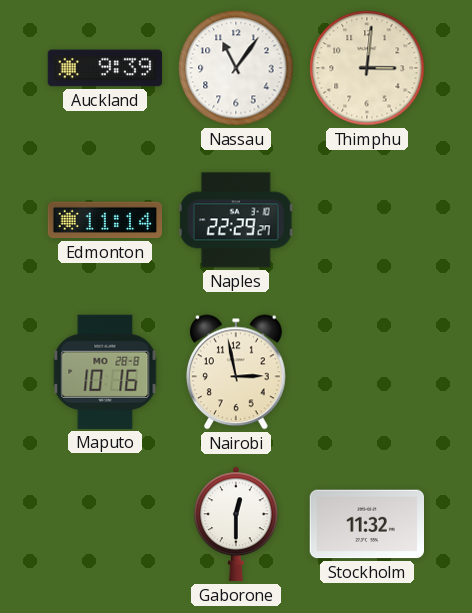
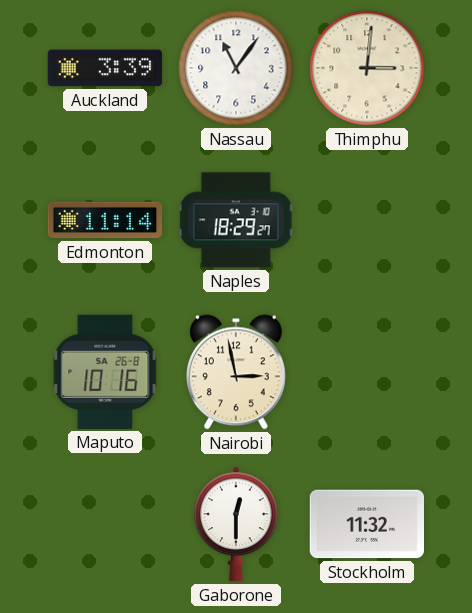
Auckland: 9:39 -> 3:39
Naples: 22:29 -> 18:29
Maputo date: MO 28-8 -> SA 26-8
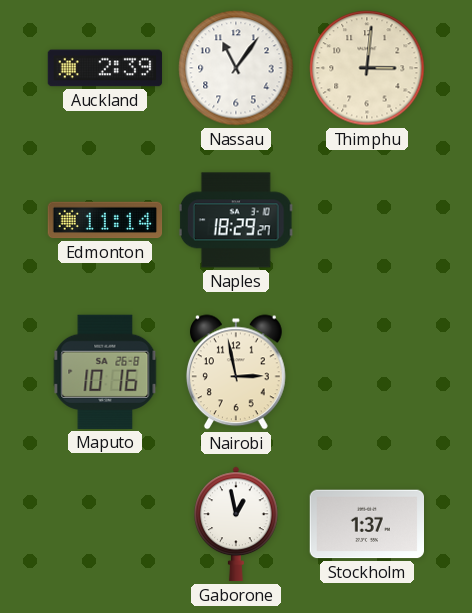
Auckland: 3:39 -> 2:39
Gaborone: 12:30 -> 12:58
Stockholm: 11:32 -> 1:37
